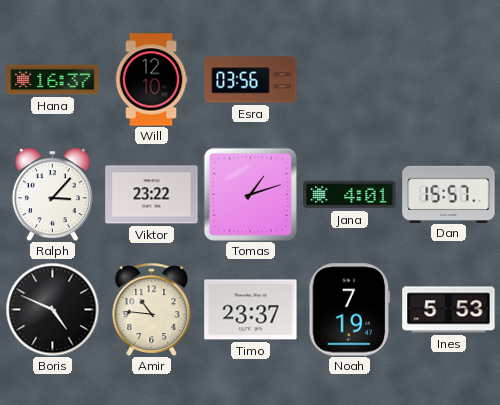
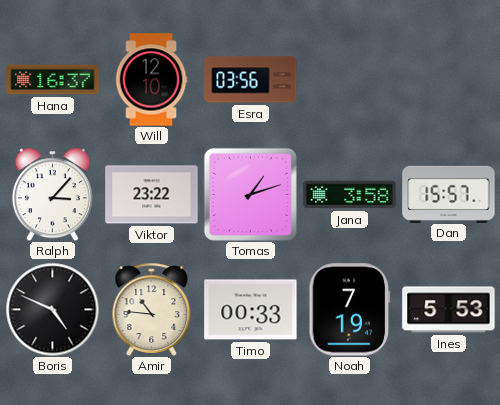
Jana: 4:01 -> 3:58
Timo: 23:37 -> 00:33
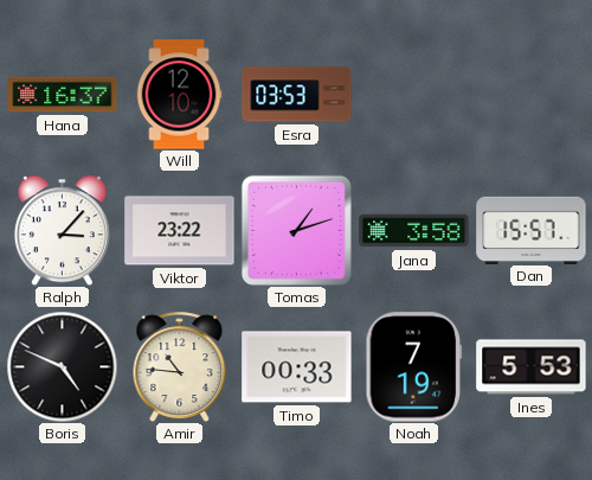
Esra: 03:56 -> 03:53
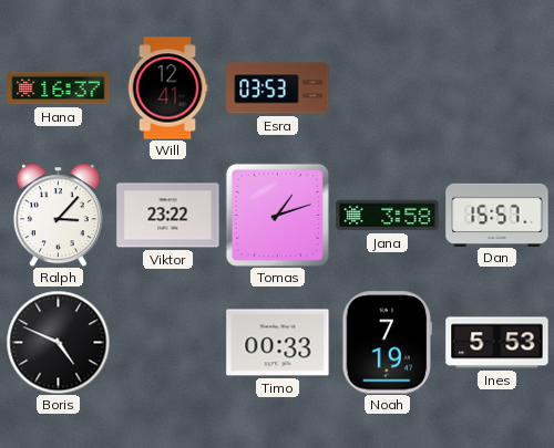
Will: 12:10 -> 12:41
Amir: 10:46 -> none
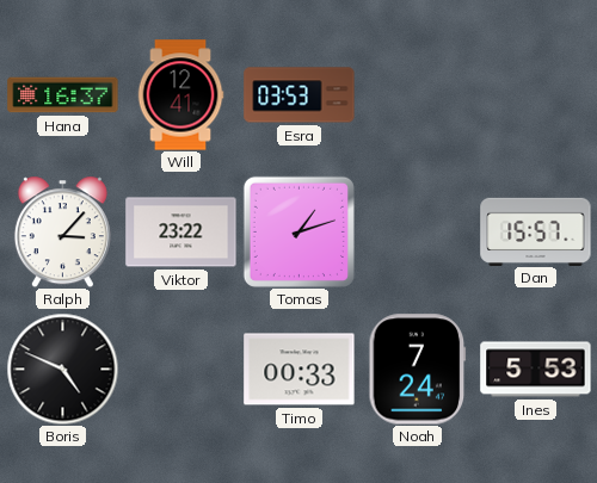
Jana: 3:58 -> none
Noah: 7:19 -> 7:24
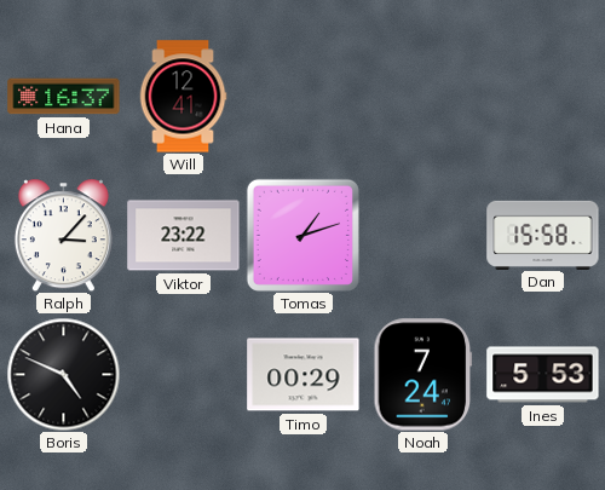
Esra: 03:53 -> none
Dan: 15:57 -> 15:58
Timo: 00:33 -> 00:29
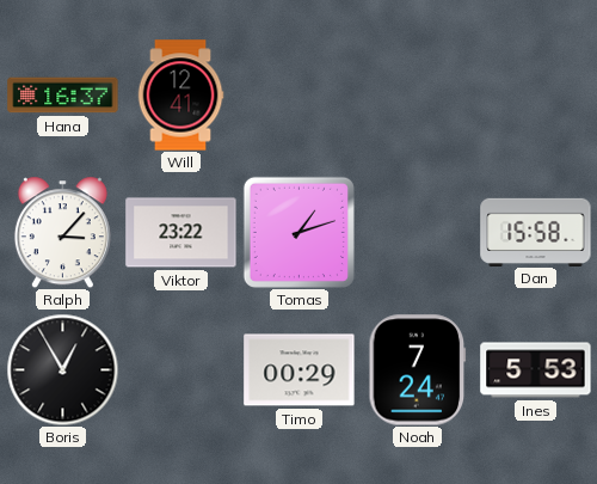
Boris: 4:49 -> 12:55
